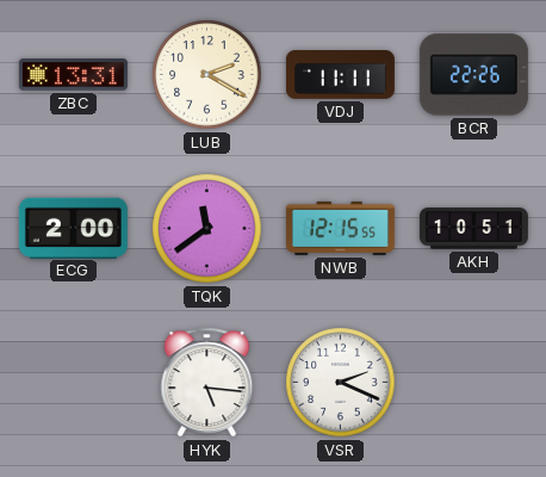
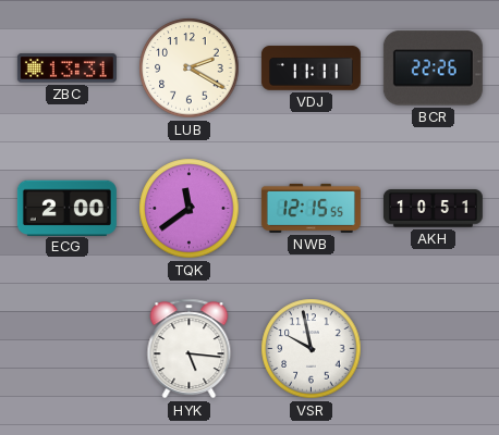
VSR: 2:19 -> 9:58
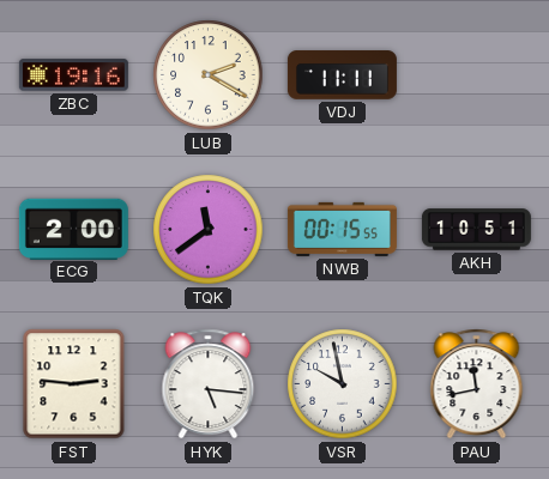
ZBC: 13:31 -> 19:16
BCR: 22:26 -> none
NWB: 12:15 -> 00:15
FST: none -> 2:46
PAU: none -> 11:43
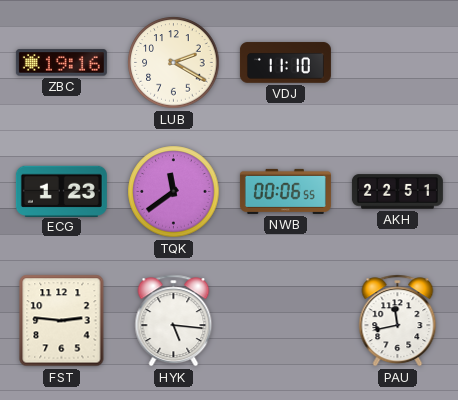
VDJ: 11:11 -> 11:10
ECG: 2:00 -> 1:23
NWB: 00:15 -> 00:06
AKH: 10:51 -> 22:51
VSR: 9:58 -> none
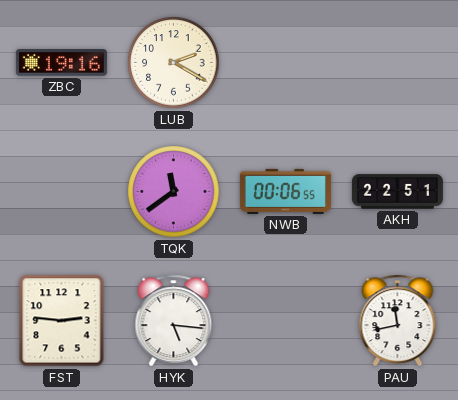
VDJ: 11:10 -> none
ECG: 1:23 -> none
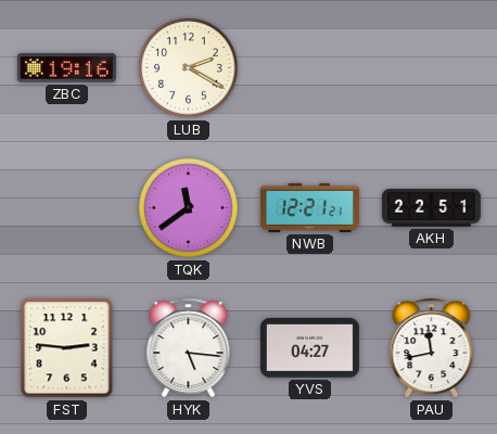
NWB: 00:06 -> 12:21
YVS: none -> 04:27
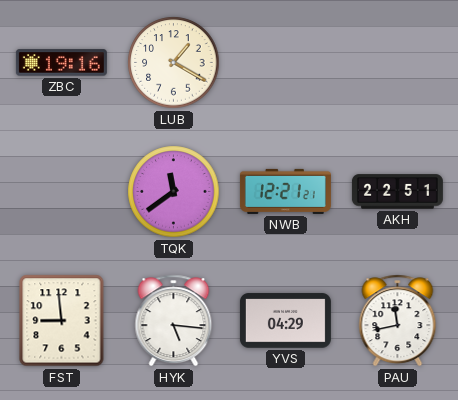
LUB: 2:20 -> 1:20
FST: 2:46 -> 8:59
YVS: 04:27 -> 04:29
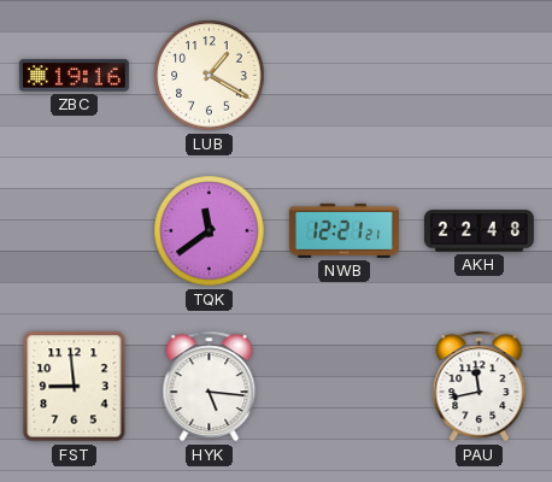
AKH: 22:51 -> 22:48
YVS: 04:29 -> none
